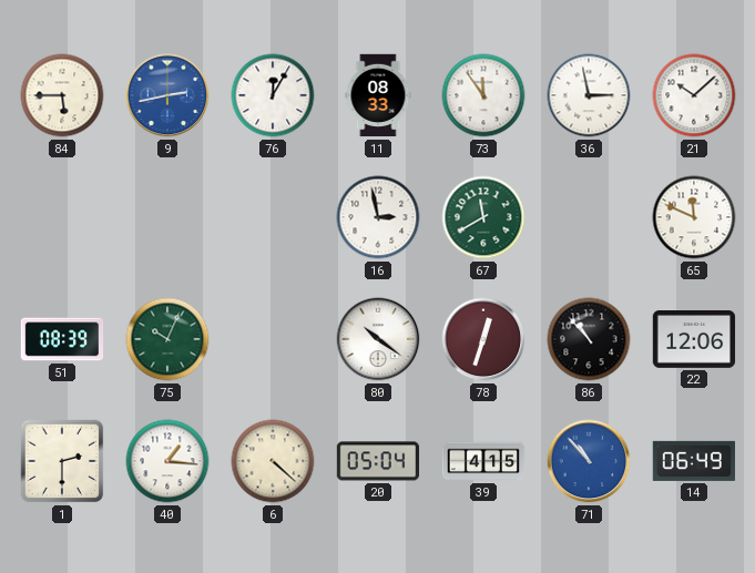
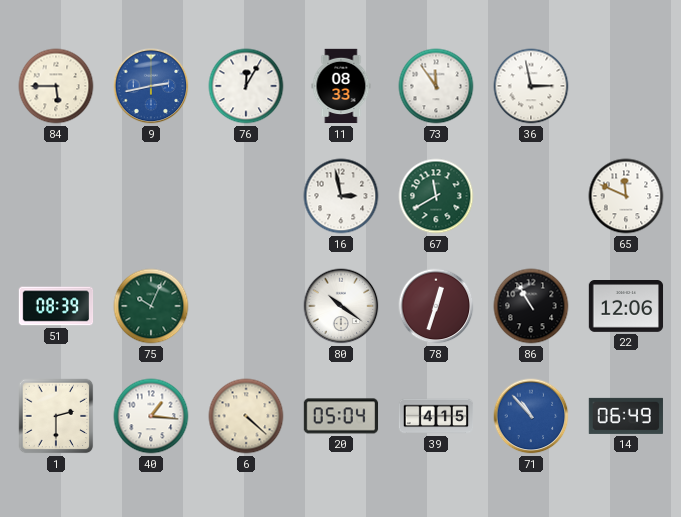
21: 10:08 -> none
86: 10:53 -> 10:55
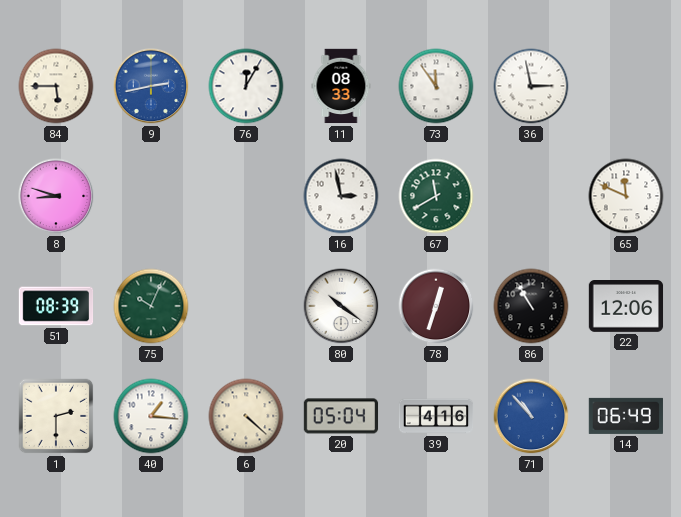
8: none -> 8:48
39: 4:15 -> 4:16
